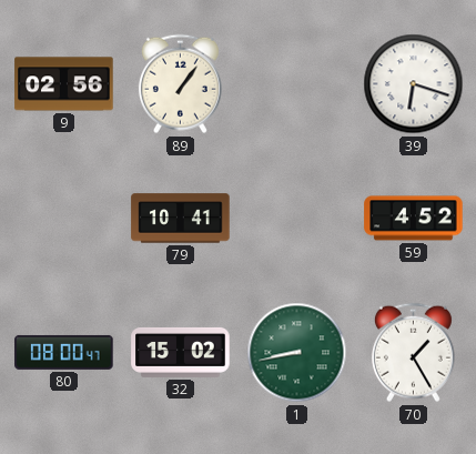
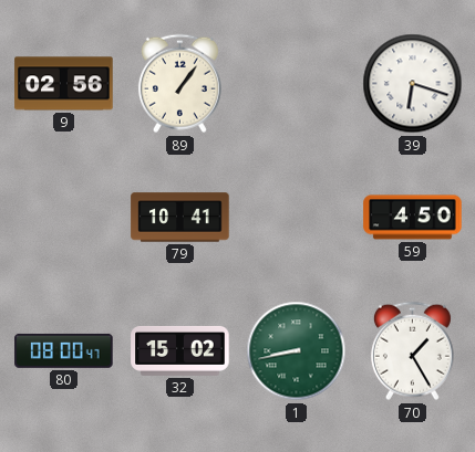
59: 4:52 -> 4:50
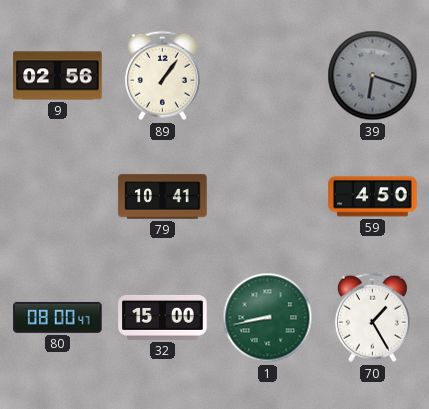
39 dial: white -> grey
32: 15:02 -> 15:00
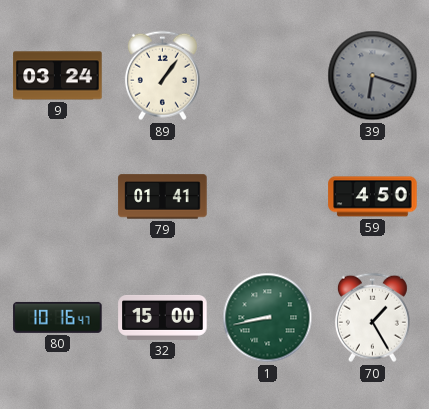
9: 02:56 -> 03:24
79: 10:41 -> 01:41
80: 08:00 -> 10:16
